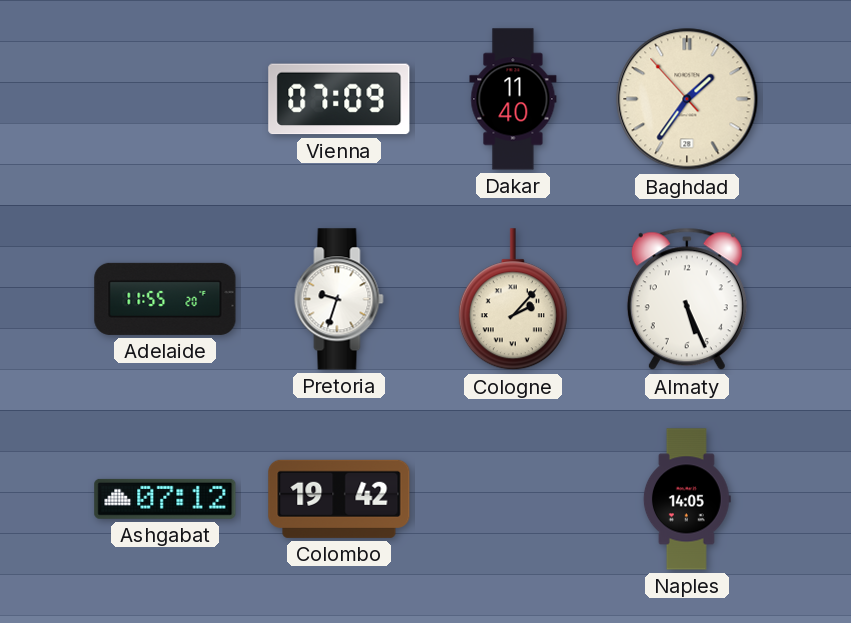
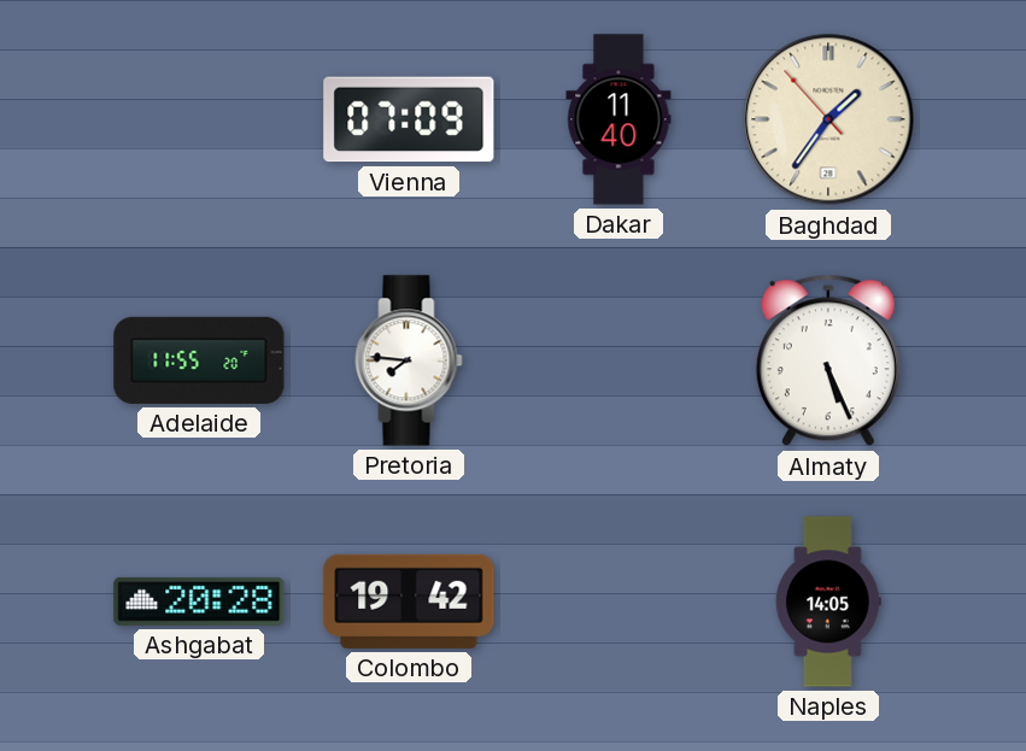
Pretoria: 9:33 -> 7:46
Cologne: 2:07 -> none
Ashgabat: 07:12 -> 20:28
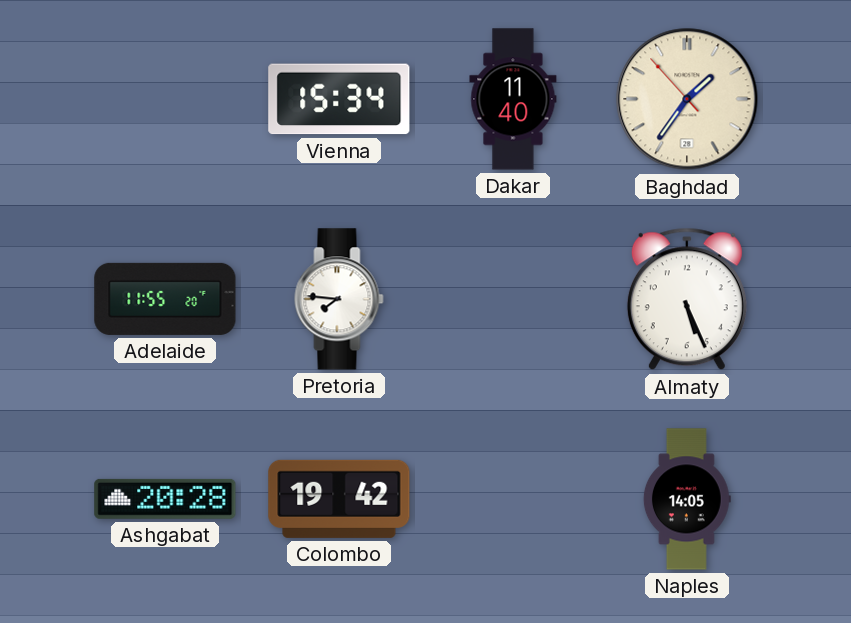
Vienna: 07:09 -> 15:34
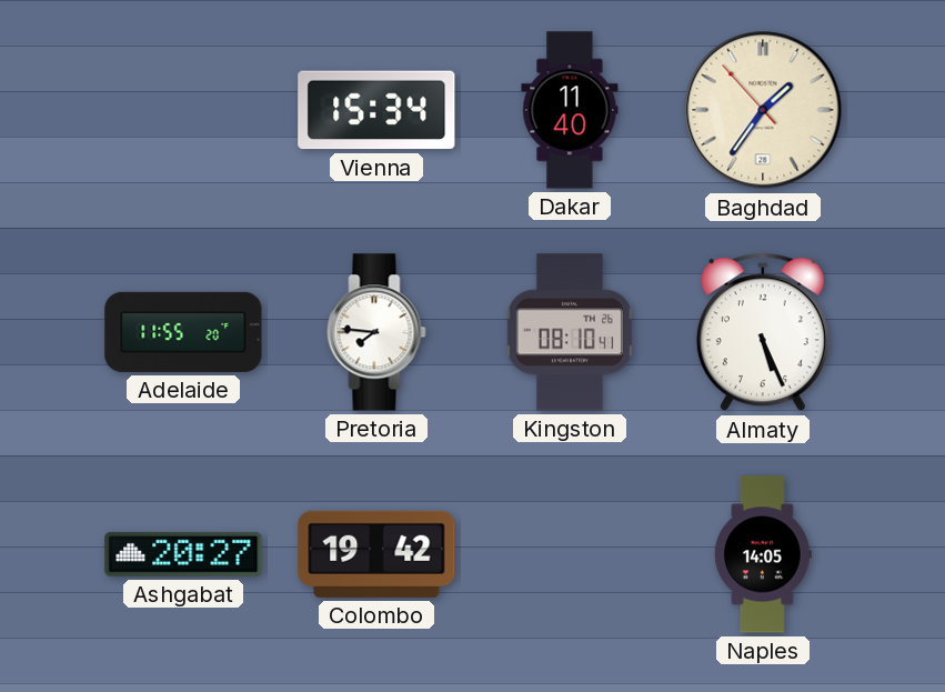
Kingston: none -> 08:10
Ashgabat: 20:28 -> 20:27
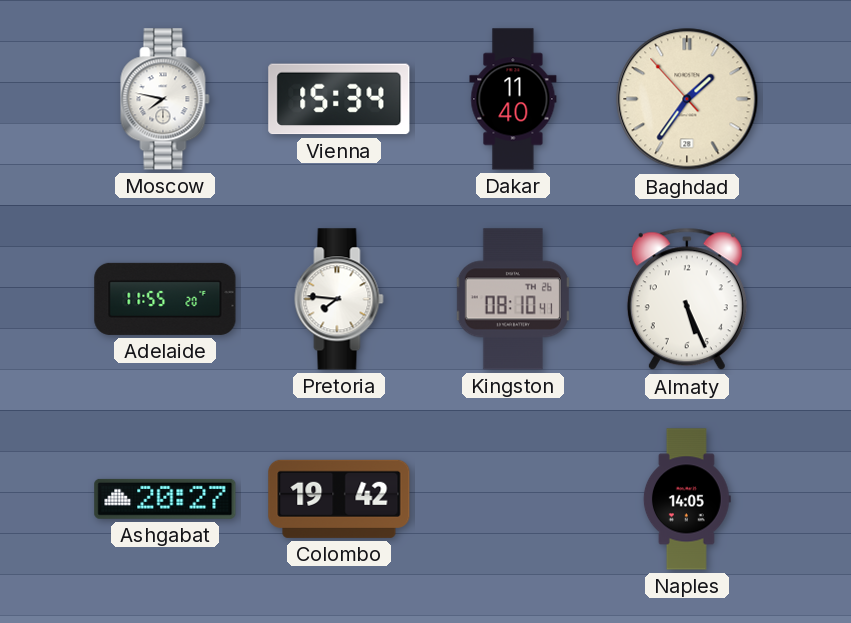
Moscow: none -> 7:47
